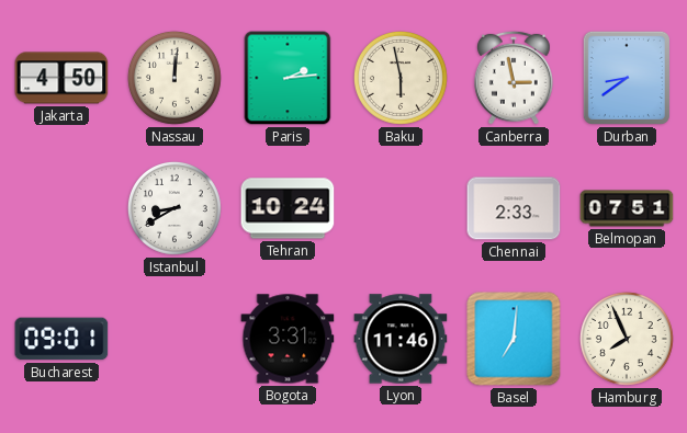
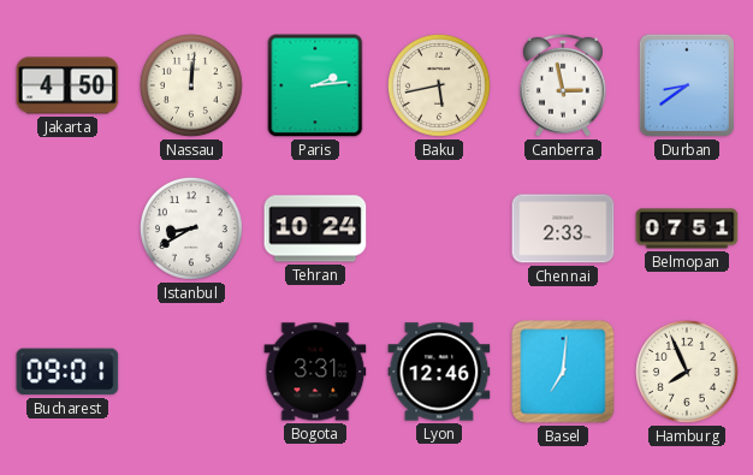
Baku: 5:58 -> 5:43
Lyon: 11:46 -> 12:46
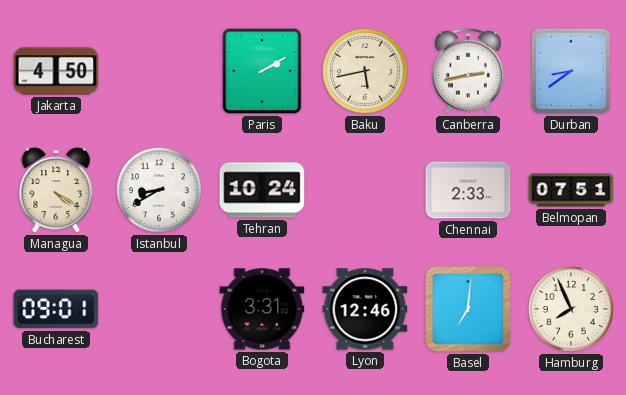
Nassau: 12:01 -> none
Paris: 2:14 -> 2:10
Canberra: 2:58 -> 2:43
Managua: none -> 4:20
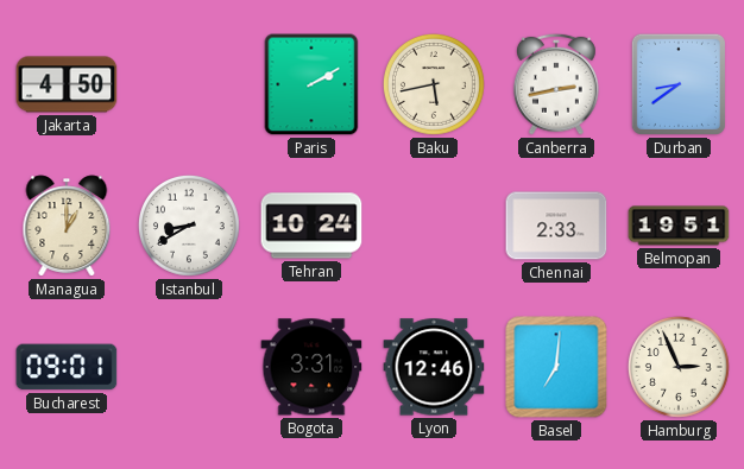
Managua: 4:20 -> 1:00
Belmopan: 07:51 -> 19:51
Hamburg: 7:56 -> 2:56
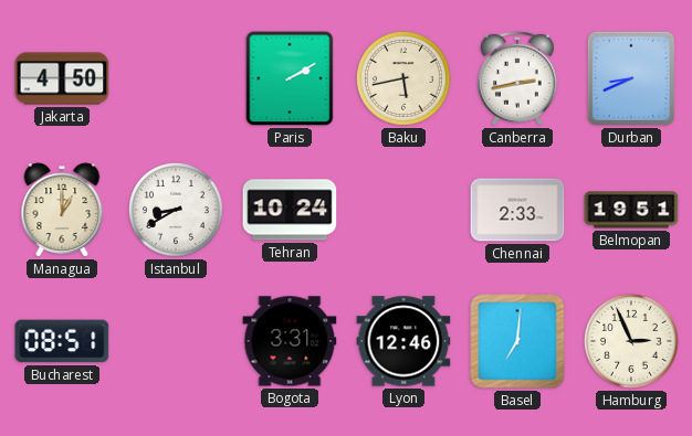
Durban: 8:39 -> 8:41
Bucharest: 09:01 -> 08:51
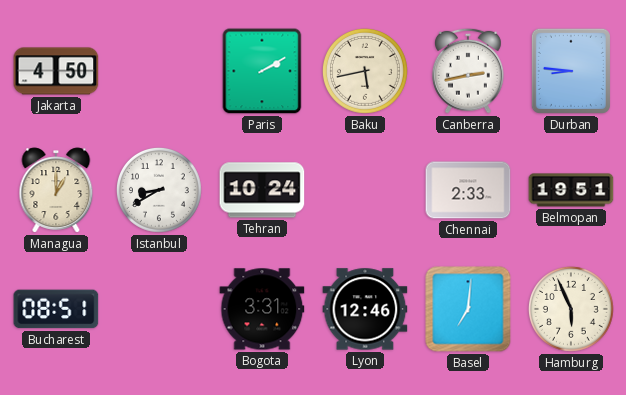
Durban: 8:41 -> 8:46
Hamburg: 2:56 -> 5:56
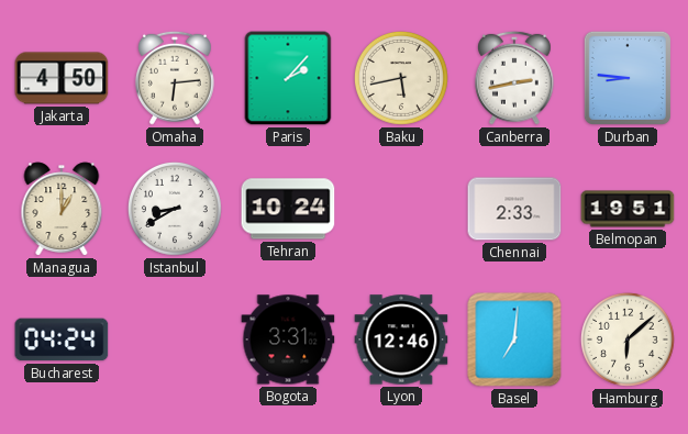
Omaha: none -> 6:14
Paris: 2:10 -> 2:07
Bucharest: 08:51 -> 04:24
Hamburg: 5:56 -> 6:08
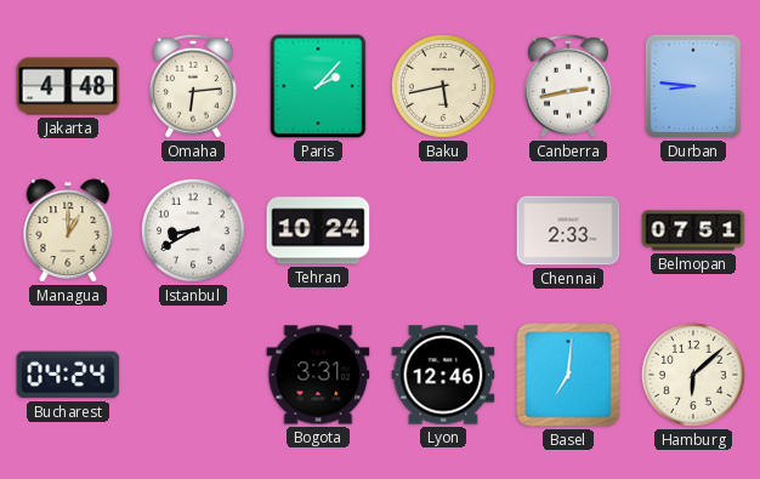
Jakarta: 4:50 -> 4:48
Belmopan: 19:51 -> 07:51
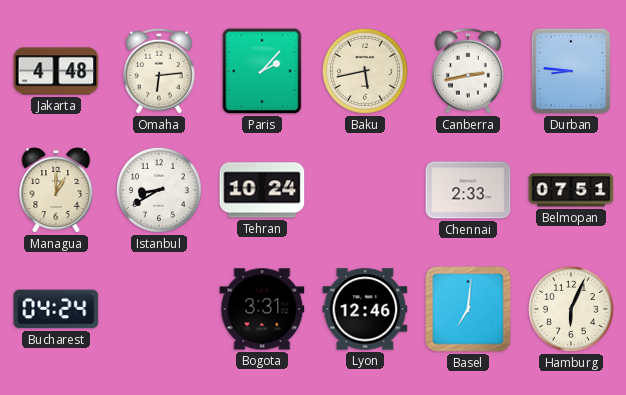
Hamburg: 6:08 -> 6:04
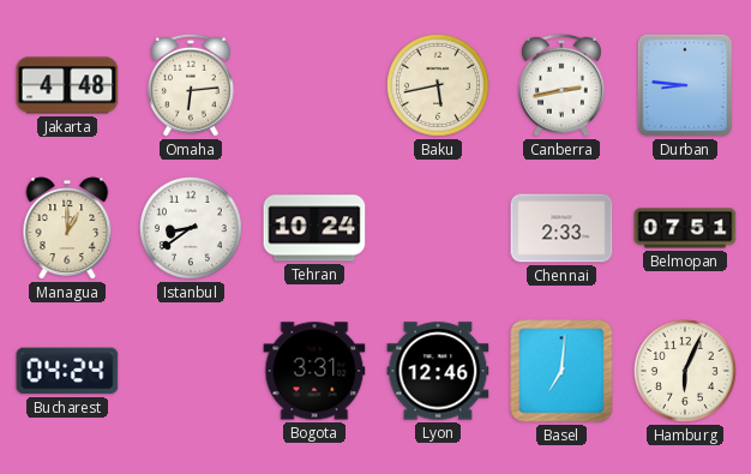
Paris: 2:07 -> none
Istanbul: 8:40 -> 8:39
